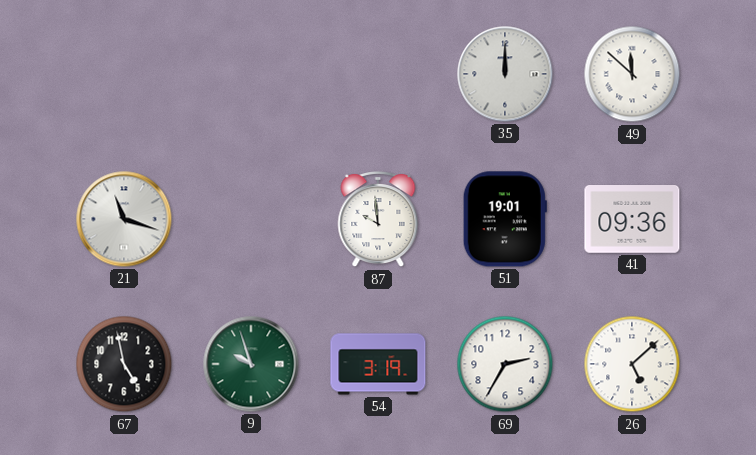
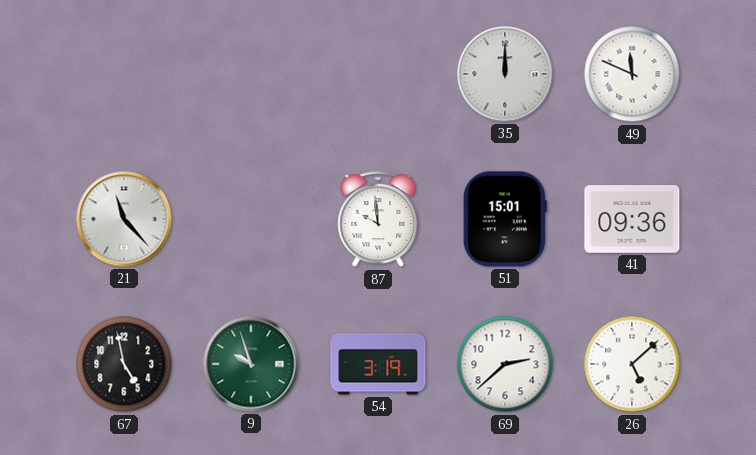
49: 11:52 -> 11:49
21: 11:18 -> 11:23
51: 19:01 -> 15:01
69: 2:35 -> 2:38
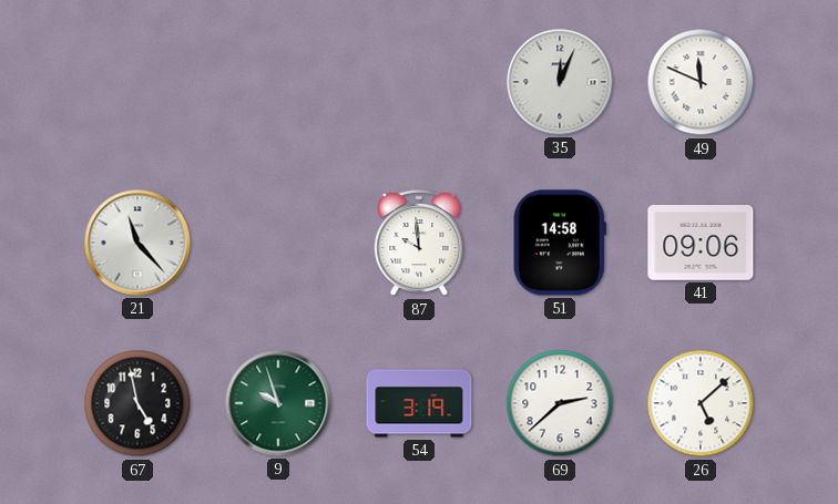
35: 12:00 -> 12:04
51: 15:01 -> 14:58
41: 09:36 -> 09:06
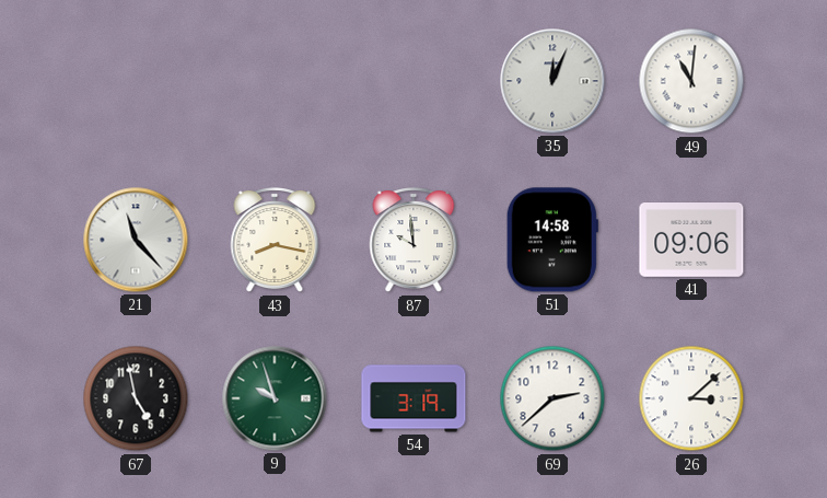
49: 11:49 -> 11:01
43: none -> 8:17
26: 5:08 -> 3:08
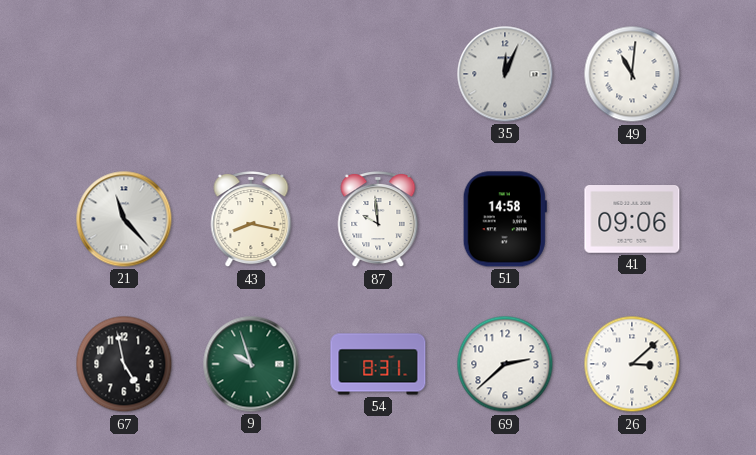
54: 3:19 -> 8:31
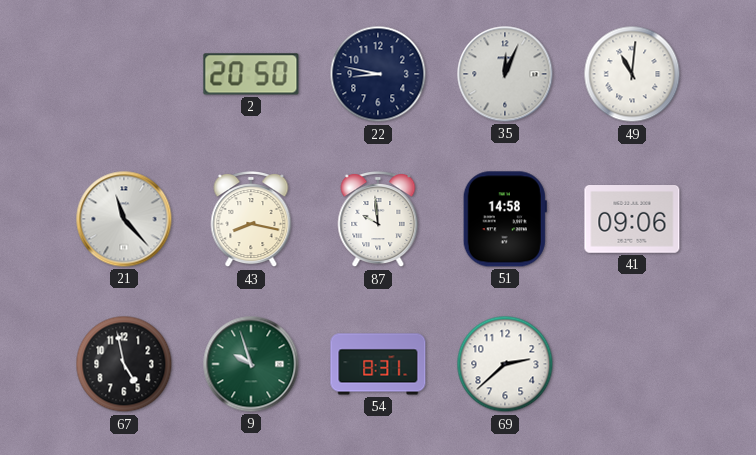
2: none -> 20:50
22: none -> 8:47
26: 3:08 -> none
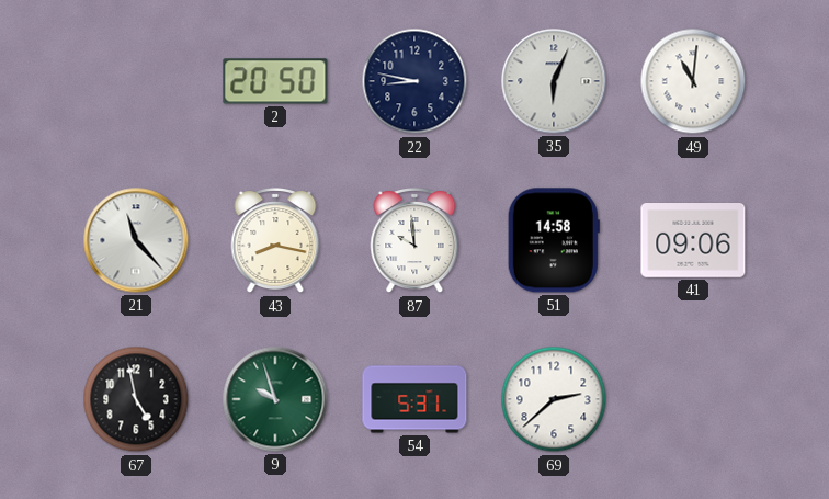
35: 12:04 -> 6:04
54: 8:31 -> 5:31
